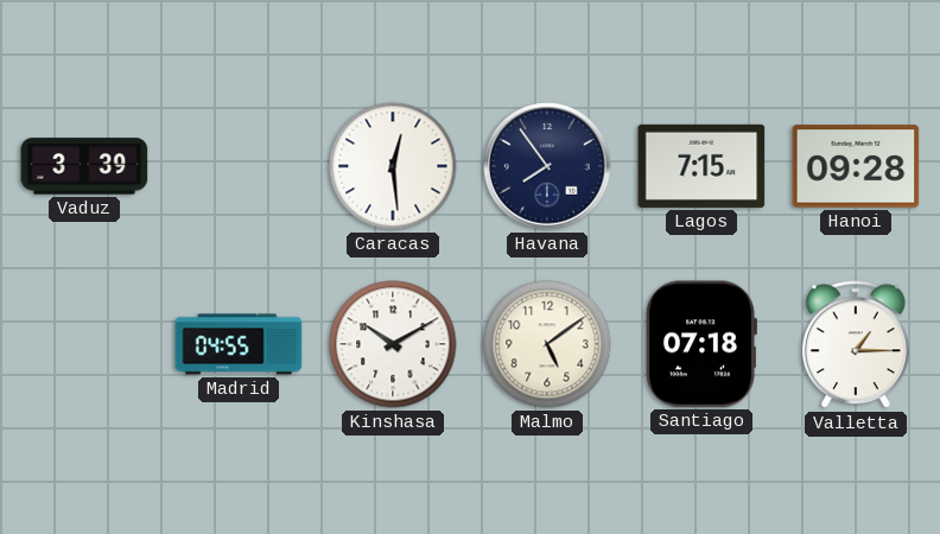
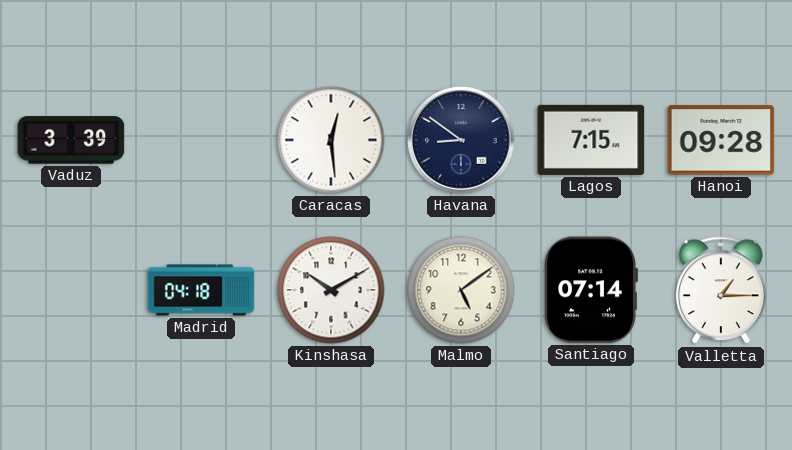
Havana: 7:54 -> 8:51
Madrid: 04:55 -> 04:18
Santiago: 07:18 -> 07:14
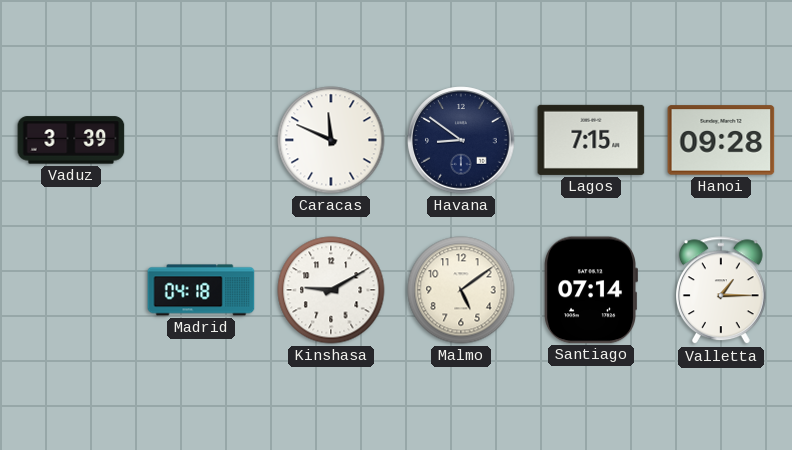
Caracas: 12:29 -> 11:49
Kinshasa: 10:10 -> 9:10
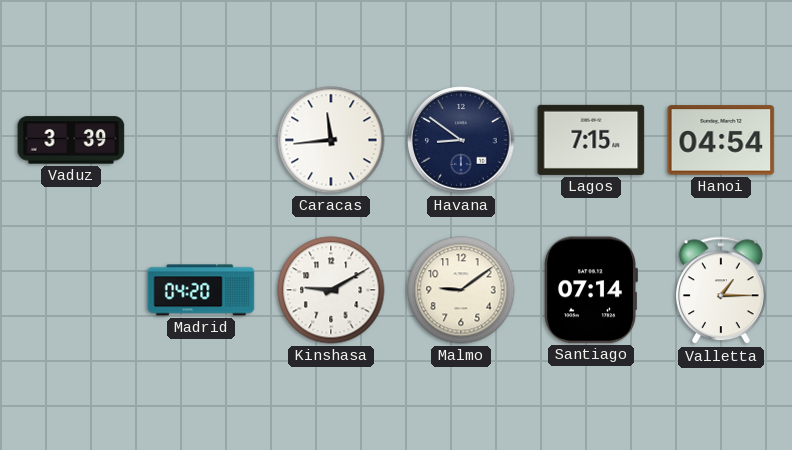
Caracas: 11:49 -> 11:44
Hanoi: 09:28 -> 04:54
Madrid: 04:18 -> 04:20
Malmo: 5:09 -> 9:09
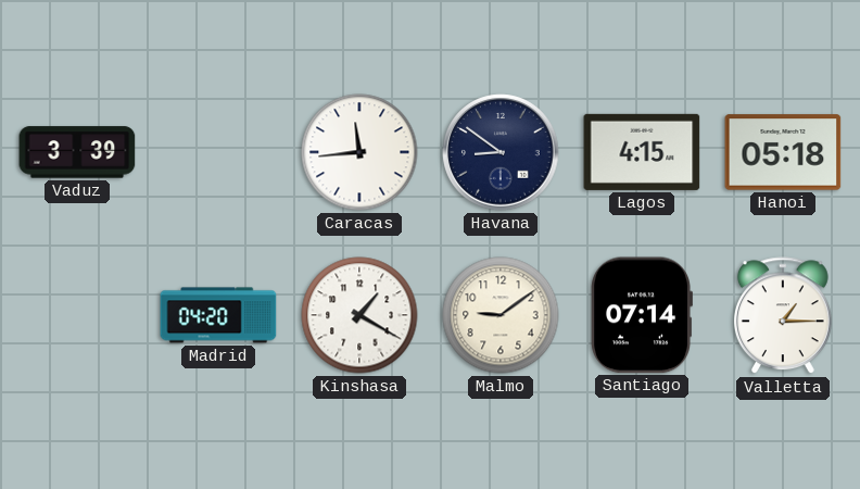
Lagos: 7:15 -> 4:15
Hanoi: 04:54 -> 05:18
Kinshasa: 9:10 -> 1:20
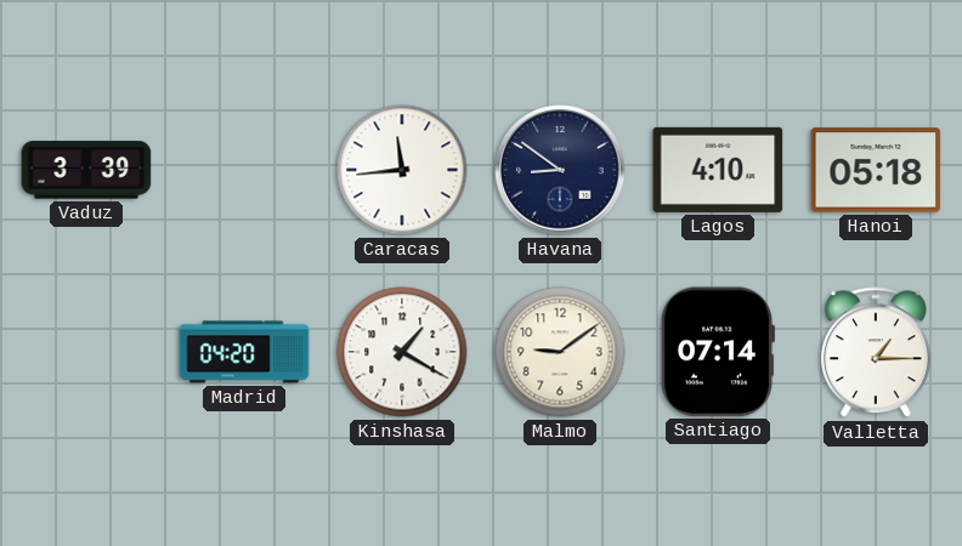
Lagos: 4:15 -> 4:10
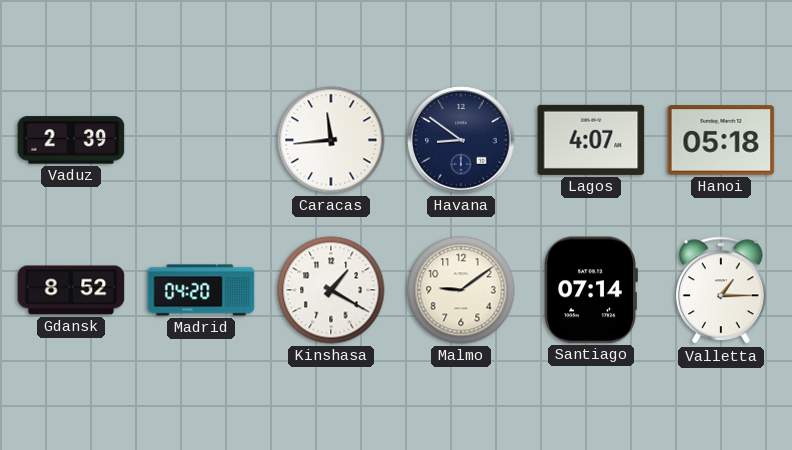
Vaduz: 3:39 -> 2:39
Lagos: 4:10 -> 4:07
Gdansk: none -> 8:52
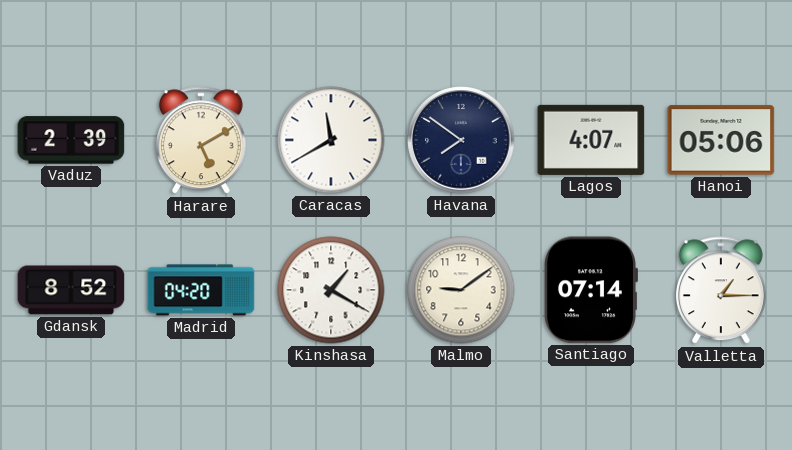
Harare: none -> 5:10
Caracas: 11:44 -> 11:40
Havana: 8:51 -> 7:51
Hanoi: 05:18 -> 05:06
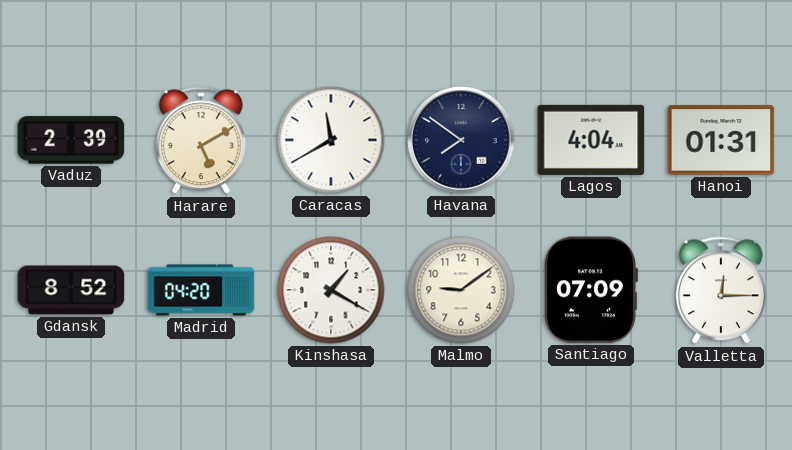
Lagos: 4:07 -> 4:04
Hanoi: 05:06 -> 01:31
Santiago: 07:14 -> 07:09
Valletta: 1:15 -> 12:15
